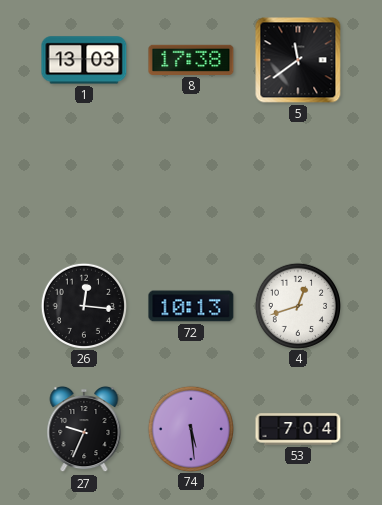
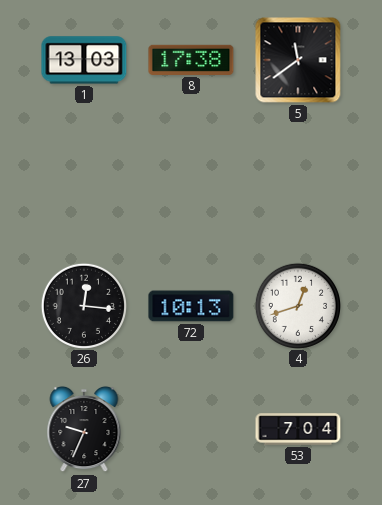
74: 5:29 -> none
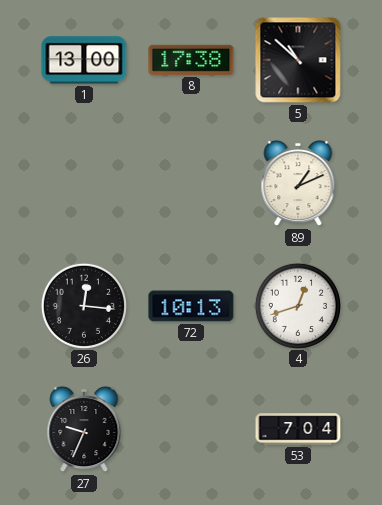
1: 13:03 -> 13:00
5: 11:39 -> 10:52
89: none -> 1:11
